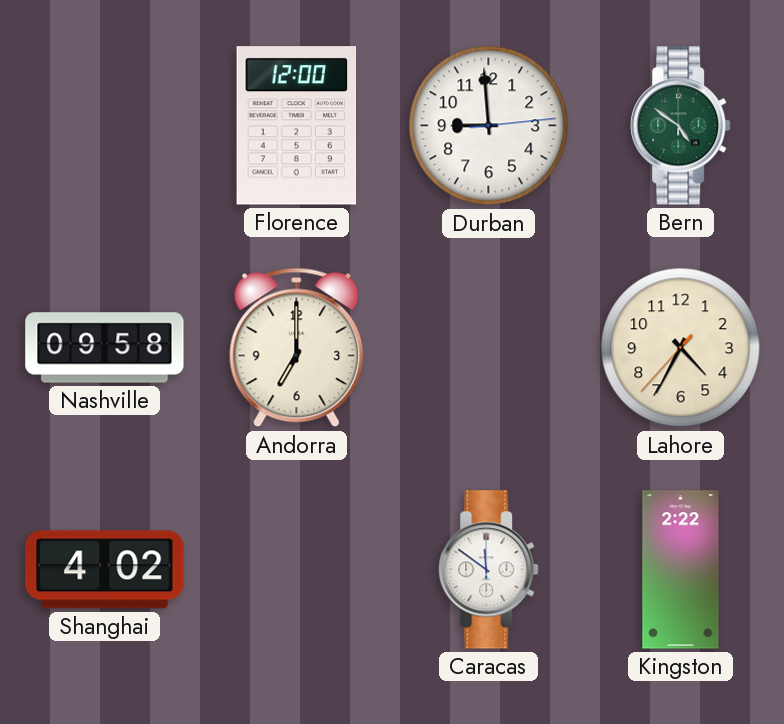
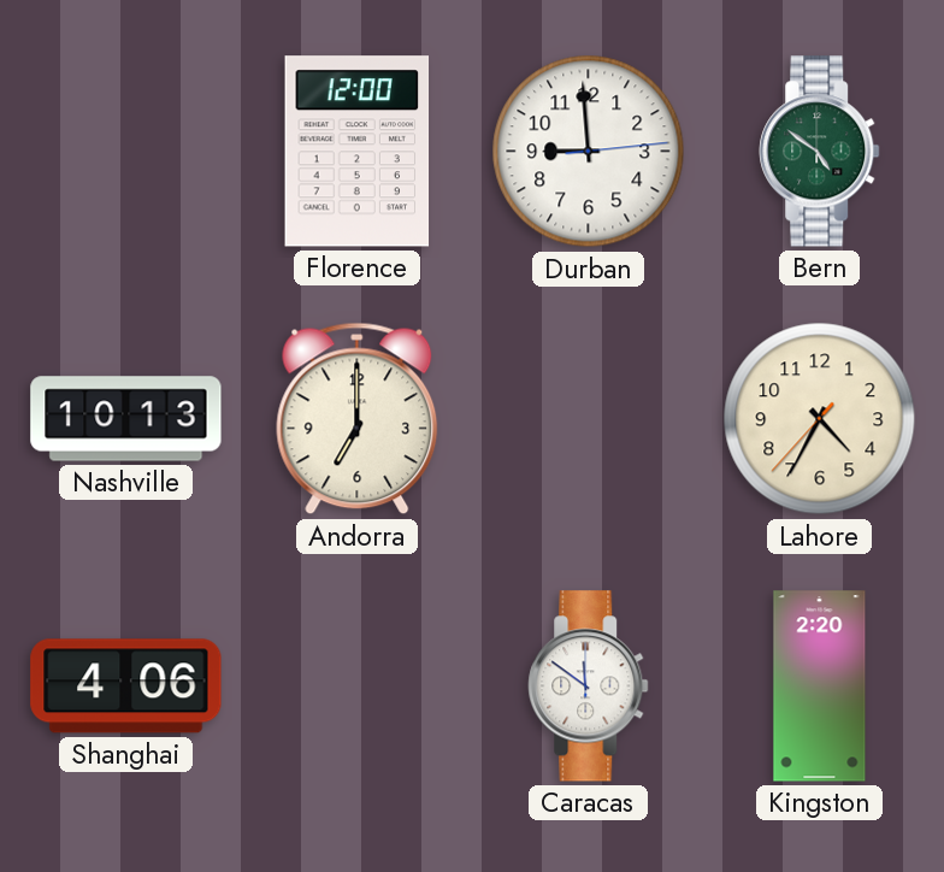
Nashville: 09:58 -> 10:13
Shanghai: 4:02 -> 4:06
Kingston: 2:22 -> 2:20
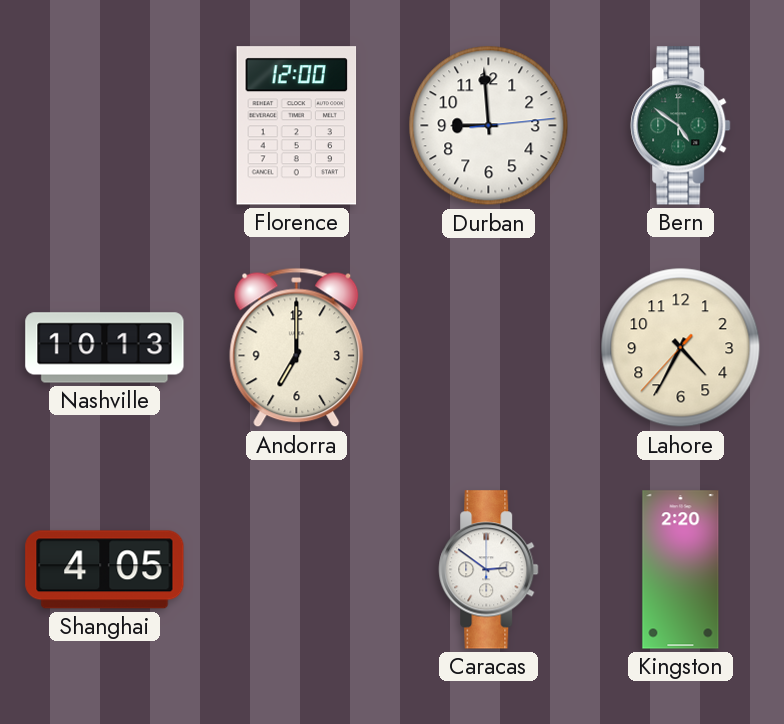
Shanghai: 4:06 -> 4:05
Caracas: 11:51 -> 2:51
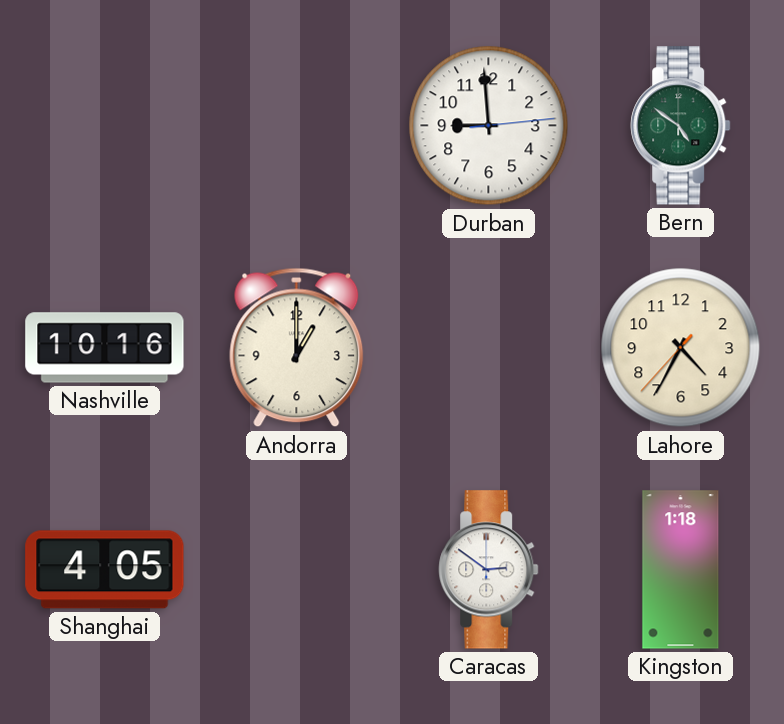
Florence: 12:00 -> none
Nashville: 10:13 -> 10:16
Andorra: 7:00 -> 1:00
Kingston: 2:20 -> 1:18
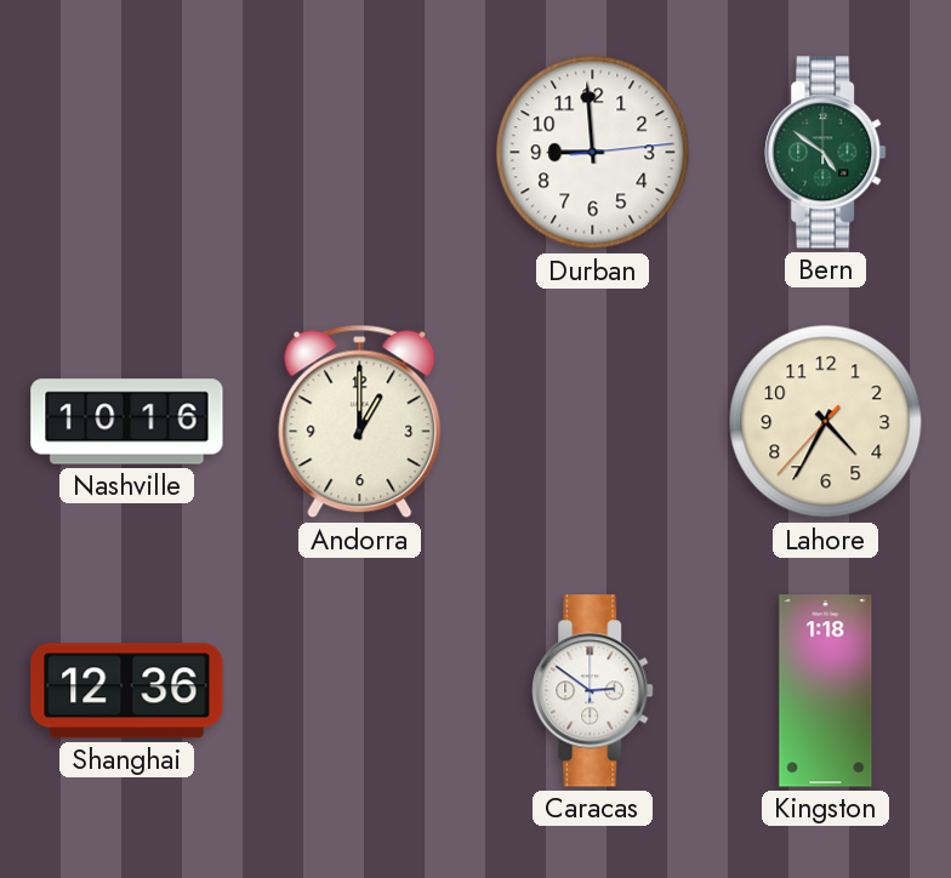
Shanghai: 4:05 -> 12:36
